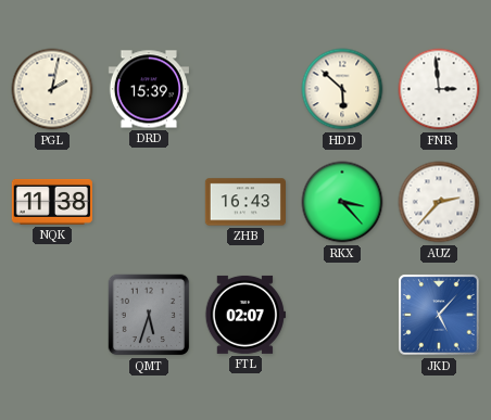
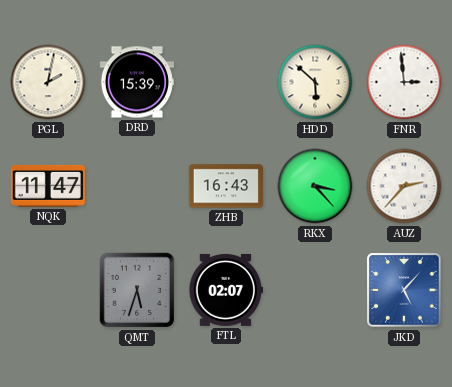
NQK: 11:38 -> 11:47
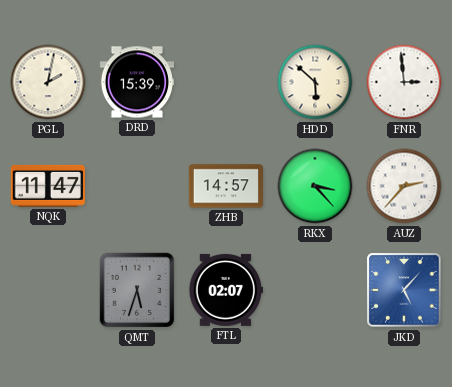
ZHB: 16:43 -> 14:57
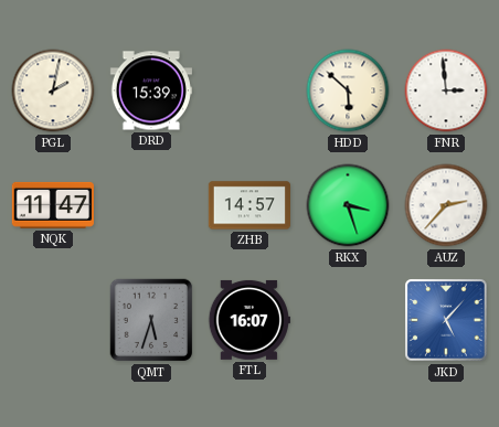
RKX: 3:23 -> 3:27
FTL: 02:07 -> 16:07
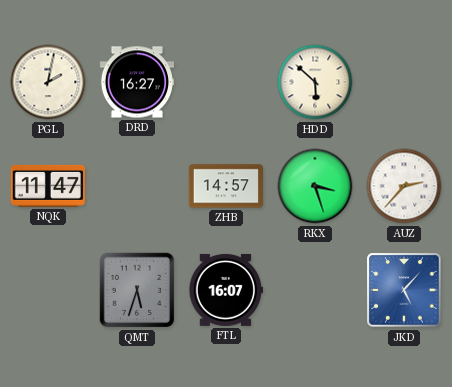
DRD: 15:39 -> 16:27
FNR: 2:59 -> none
